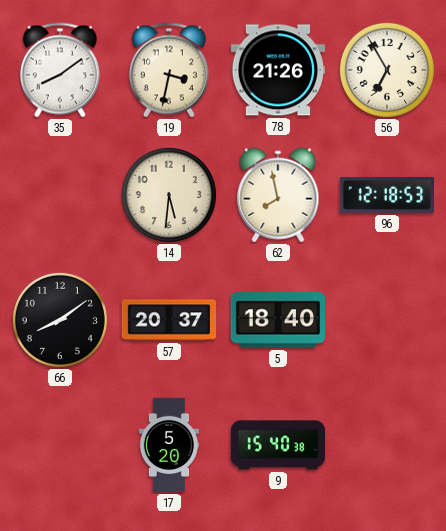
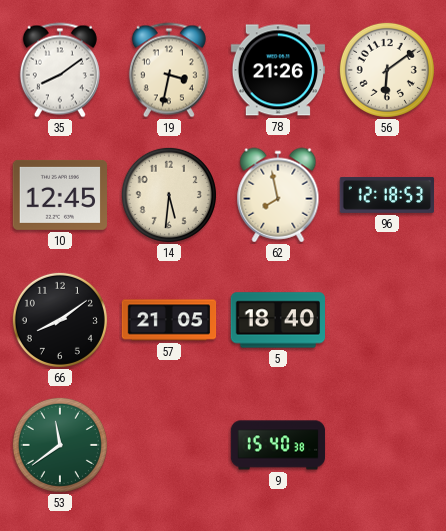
56: 6:55 -> 6:09
10: none -> 12:45
57: 20:37 -> 21:05
53: none -> 11:39
17: 5:20 -> none
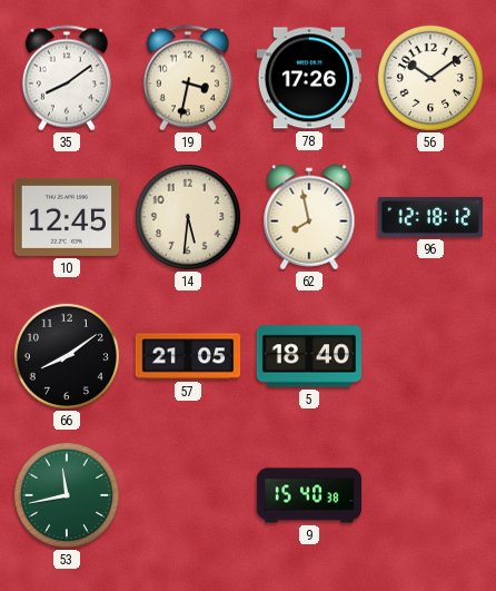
78: 21:26 -> 17:26
56: 6:09 -> 10:09
96: 12:18:53 -> 12:18:12
53: 11:39 -> 11:43
